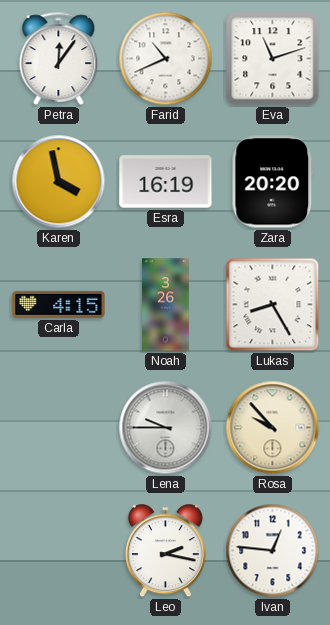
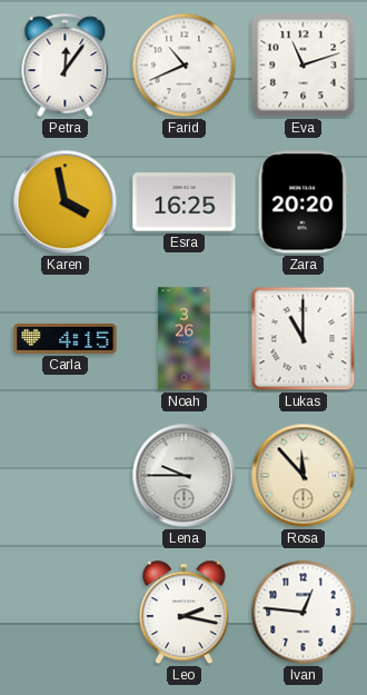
Esra: 16:19 -> 16:25
Lukas: 8:25 -> 11:00
Rosa: 9:53 -> 11:53
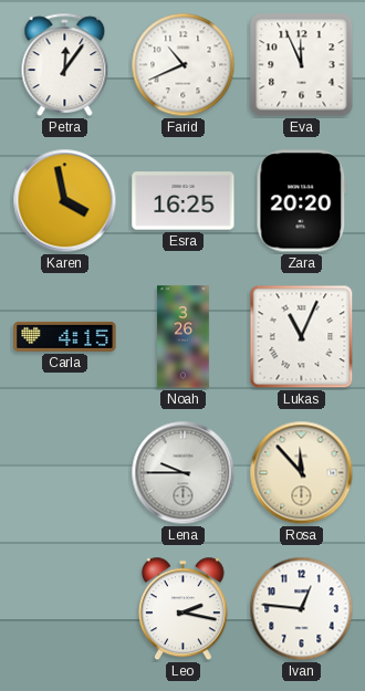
Eva: 11:12 -> 11:56
Lukas: 11:00 -> 11:04
